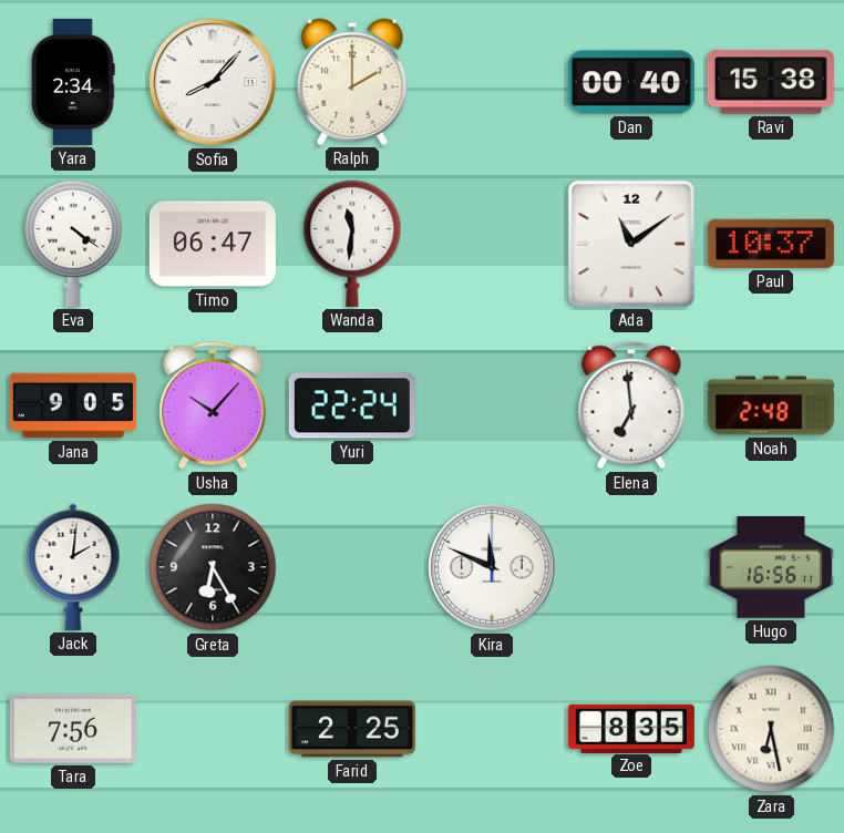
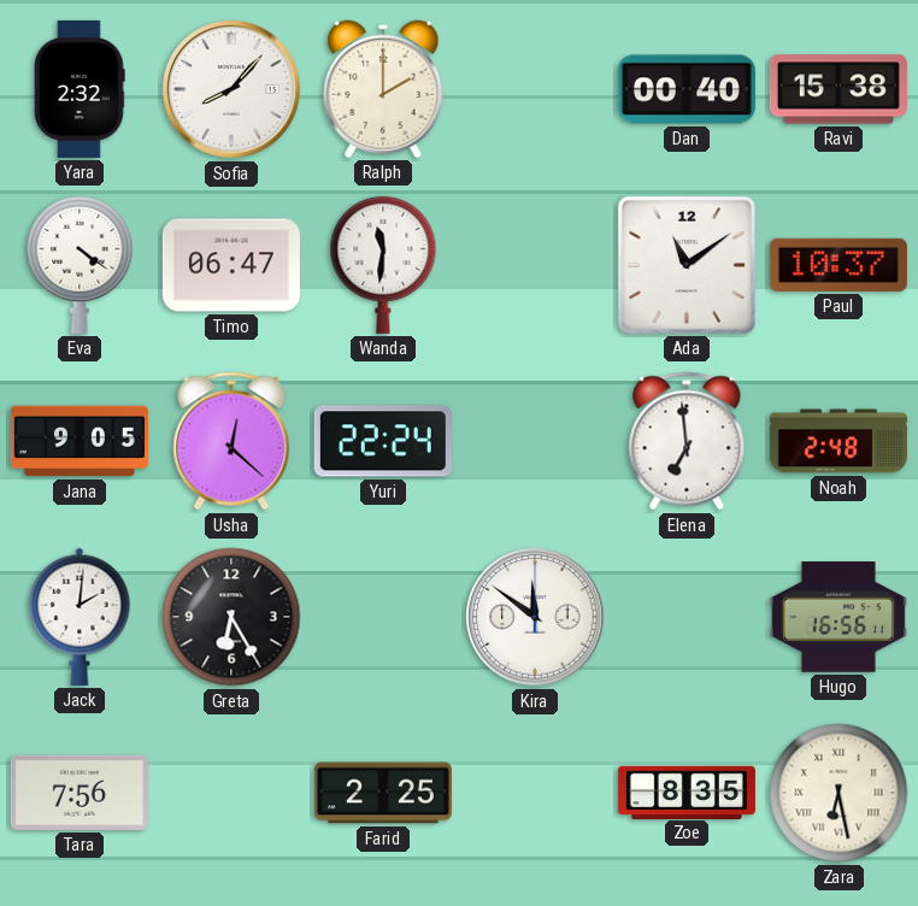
Yara: 2:34 -> 2:32
Usha: 10:07 -> 12:22
Kira: 11:49 -> 11:51
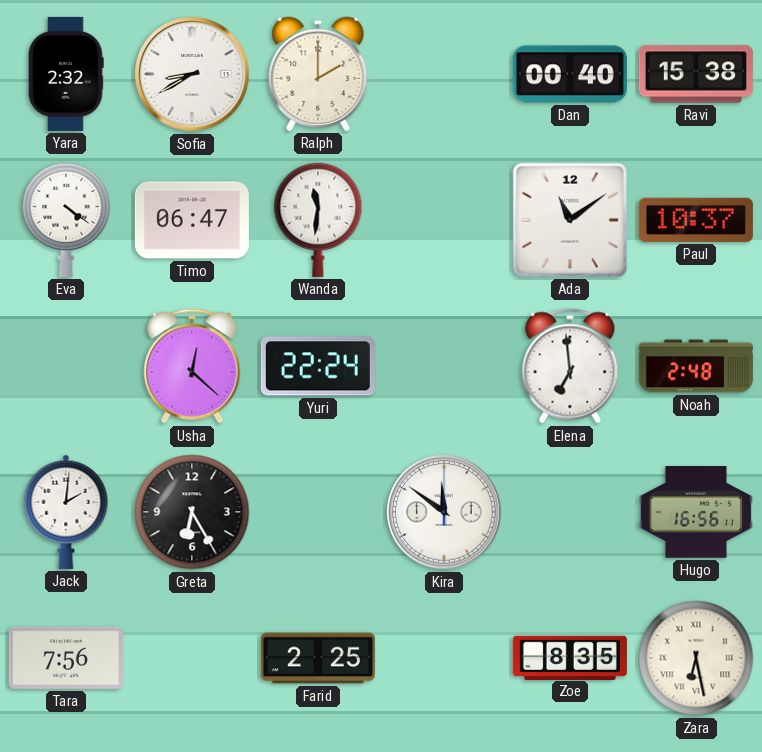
Sofia: 8:07 -> 8:40
Jana: 9:05 -> none
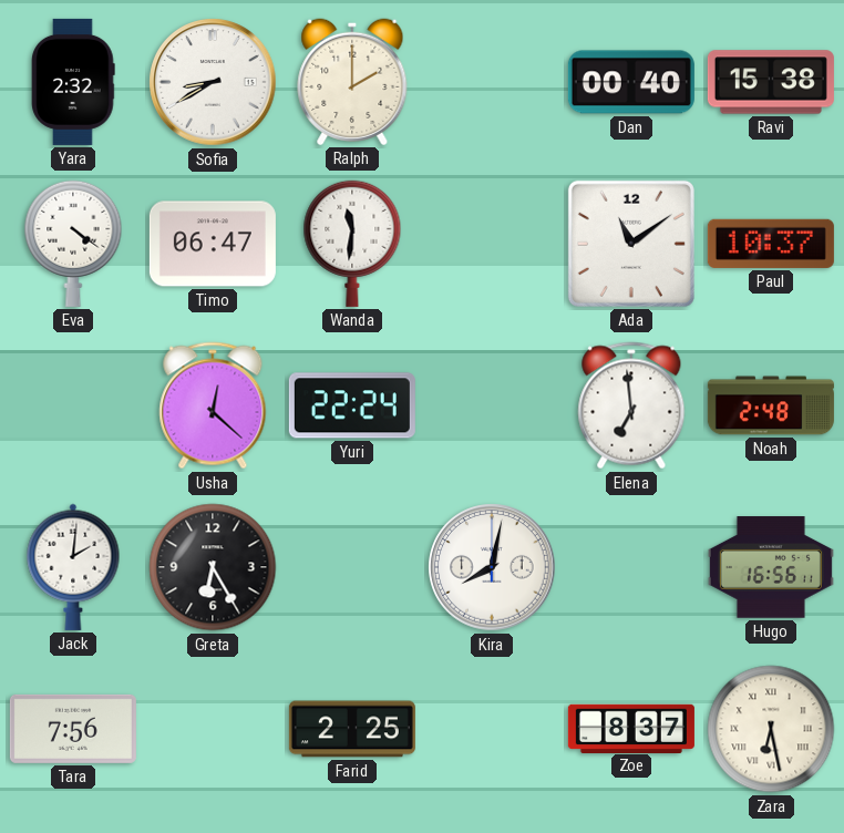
Kira: 11:51 -> 8:02
Zoe: 8:35 -> 8:37
